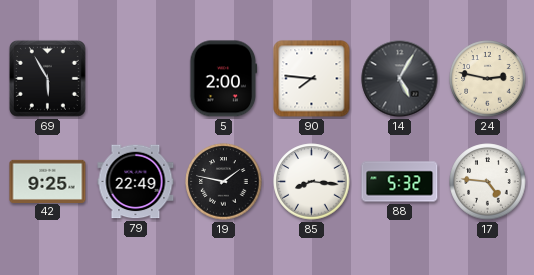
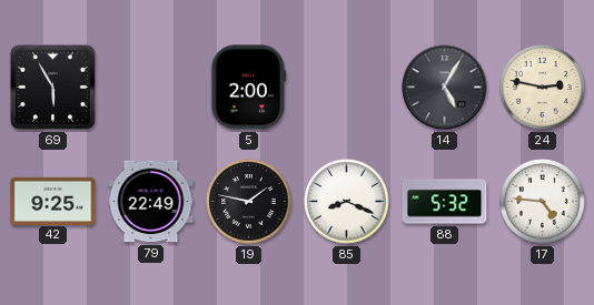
90: 7:46 -> none
85: 8:16 -> 8:19
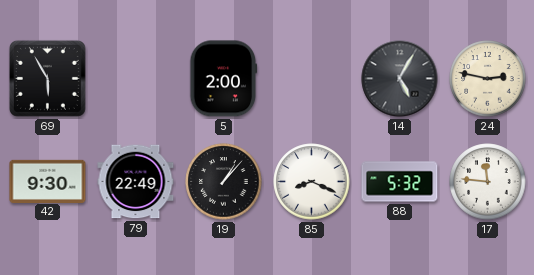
42: 9:25 -> 9:30
19: 1:47 -> 1:07
17: 4:46 -> 11:46
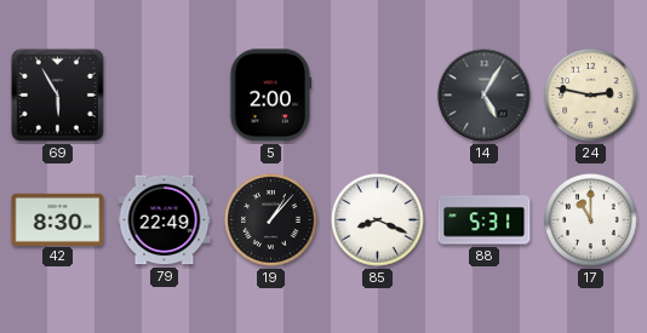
42: 9:30 -> 8:30
88: 5:32 -> 5:31
17: 11:46 -> 11:00
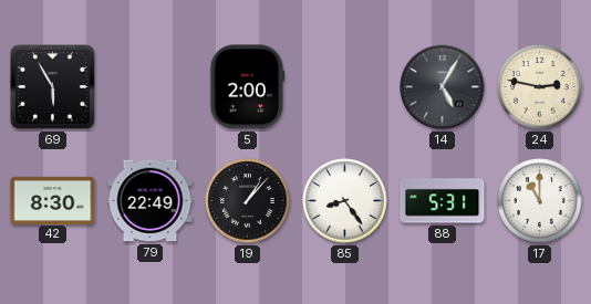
85: 8:19 -> 8:24
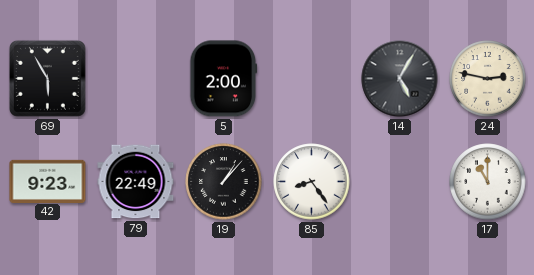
42: 8:30 -> 9:23
88: 5:31 -> none
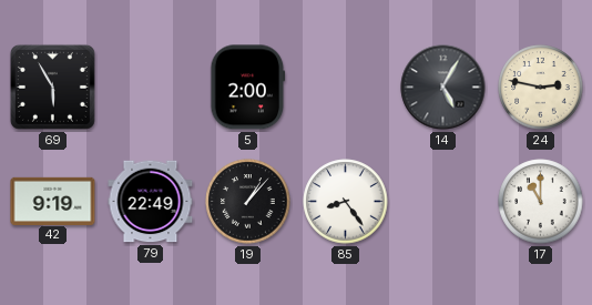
42: 9:23 -> 9:19
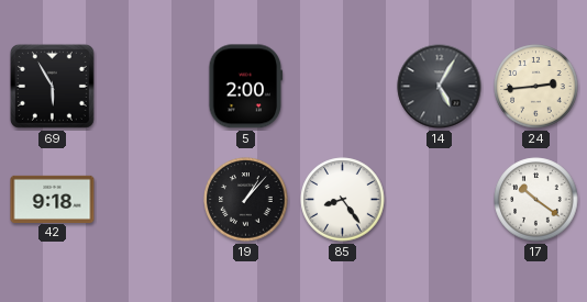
24: 2:47 -> 2:44
42: 9:19 -> 9:18
79: 22:49 -> none
17: 11:00 -> 10:21
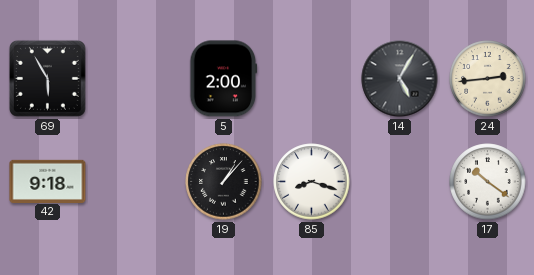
85: 8:24 -> 8:18
